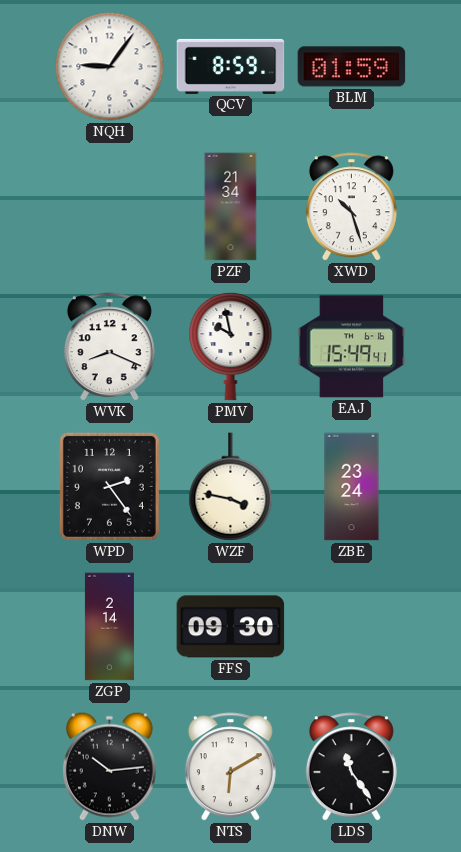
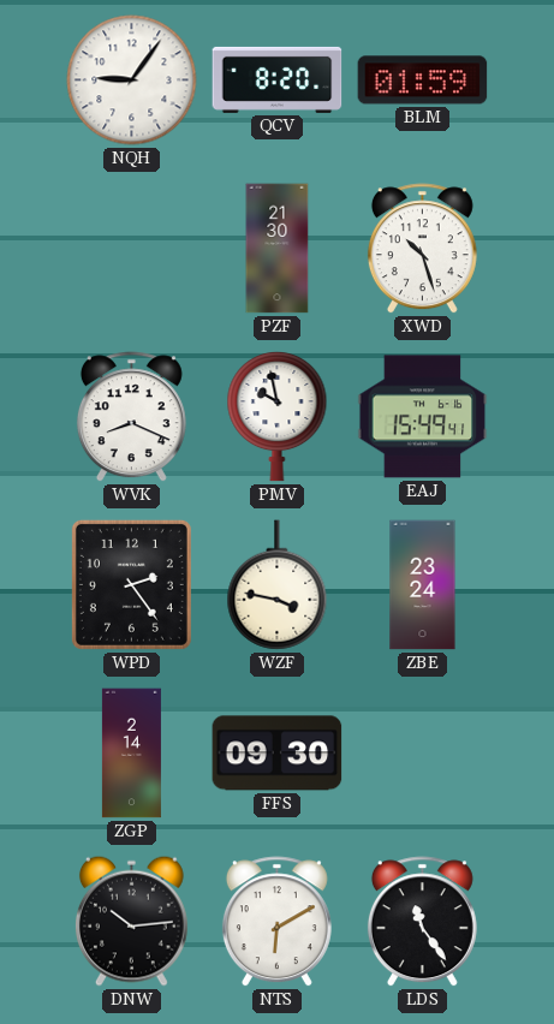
QCV: 8:59 -> 8:20
PZF: 21:34 -> 21:30
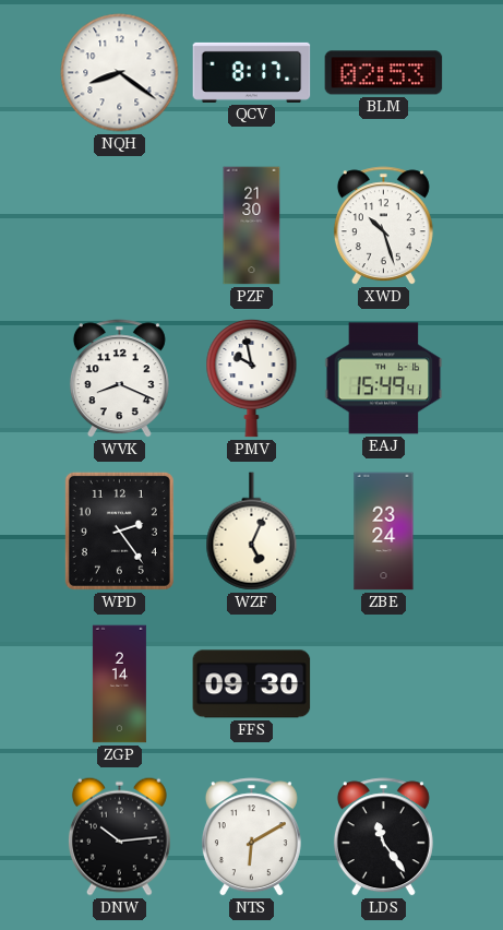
NQH: 9:06 -> 8:21
QCV: 8:20 -> 8:17
BLM: 01:59 -> 02:53
WZF: 3:47 -> 5:04
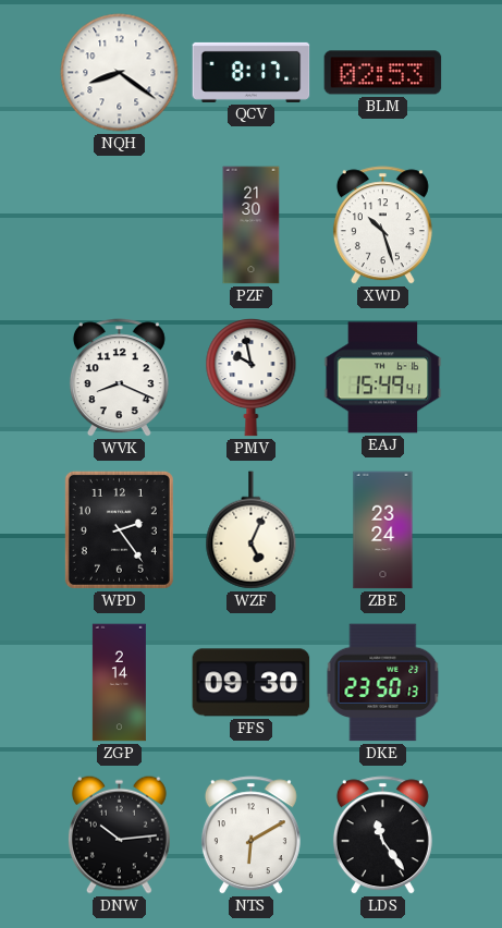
DKE: none -> 23:50
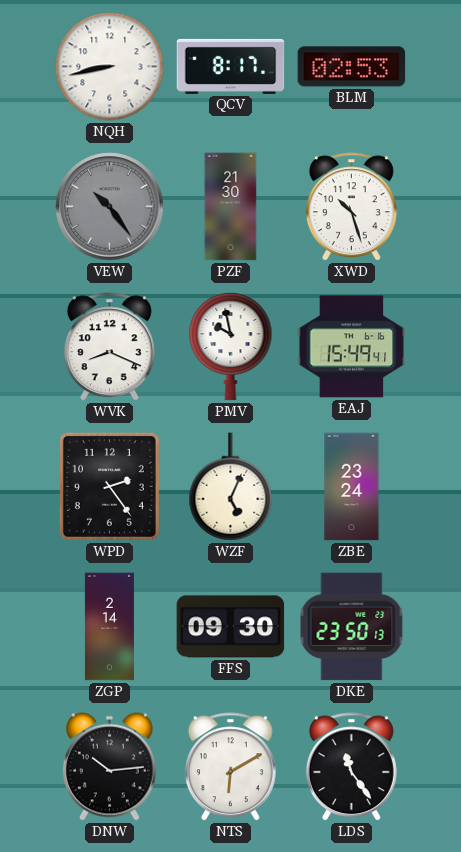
NQH: 8:21 -> 8:43
VEW: none -> 10:24
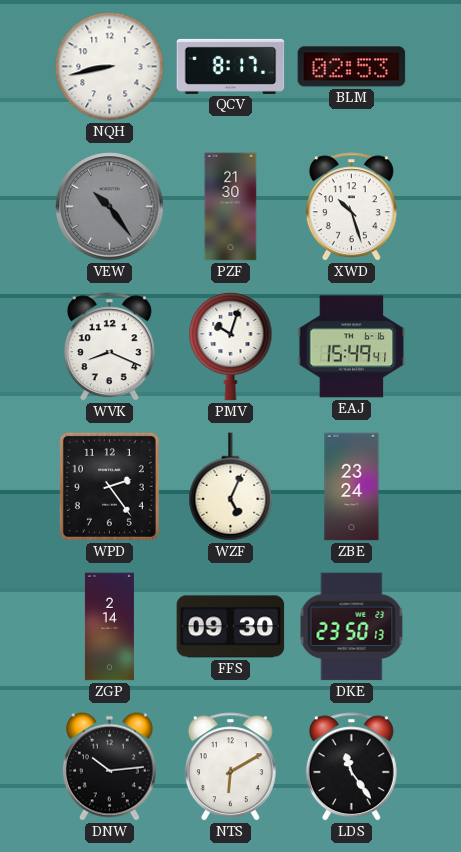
PMV: 9:58 -> 10:03
